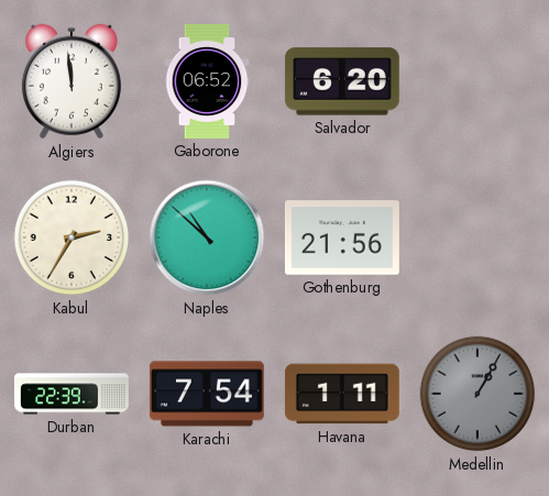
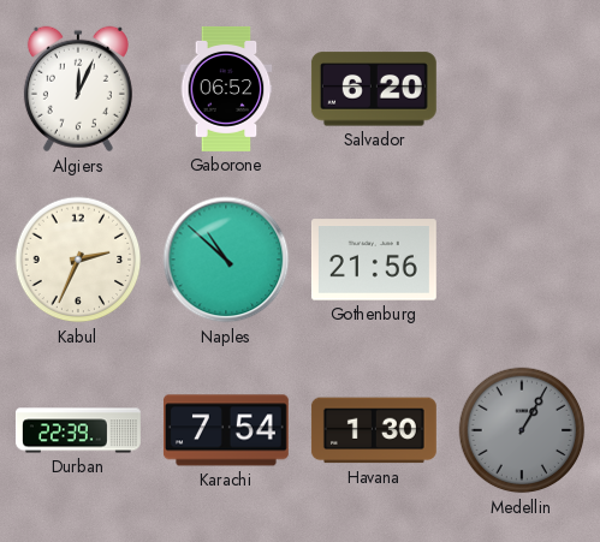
Algiers: 11:59 -> 12:04
Kabul: 2:35 -> 2:34
Havana: 1:11 -> 1:30
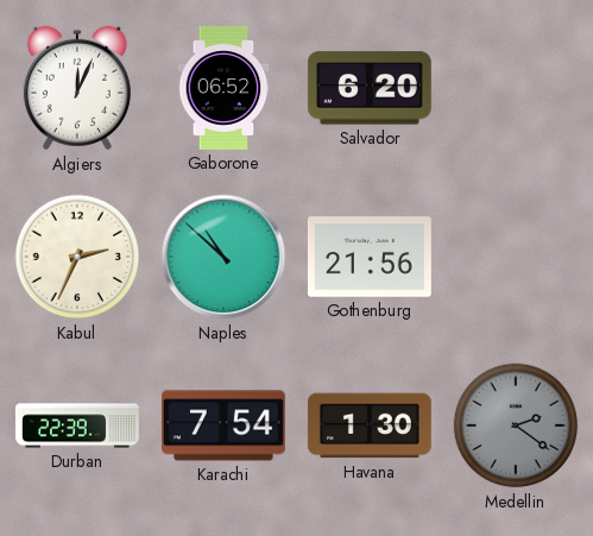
Medellin: 1:05 -> 2:21
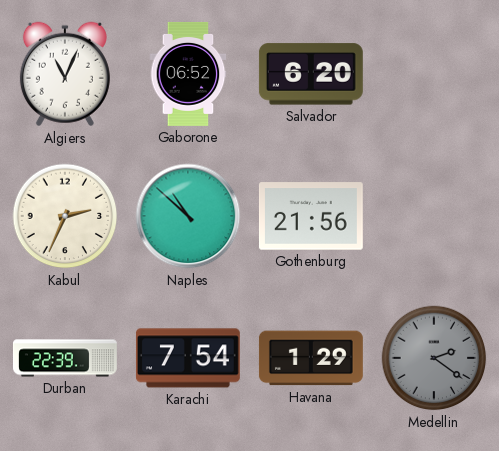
Algiers: 12:04 -> 11:04
Havana: 1:30 -> 1:29
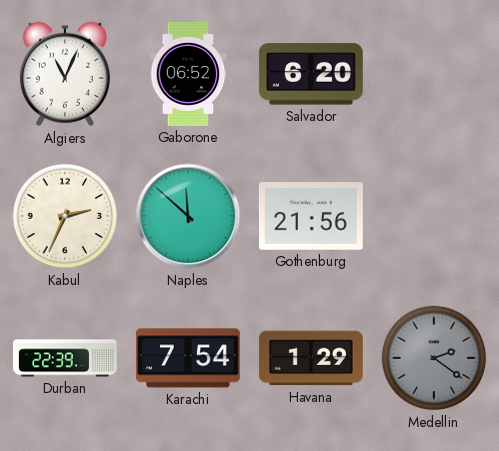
Naples: 10:52 -> 11:52
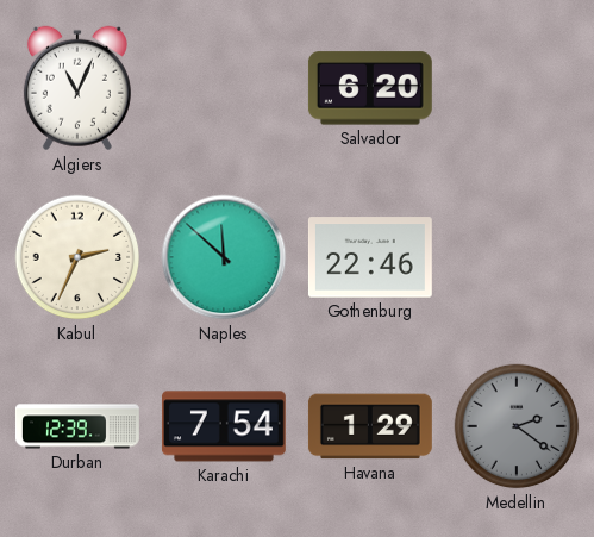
Gaborone: 06:52 -> none
Gothenburg: 21:56 -> 22:46
Durban: 22:39 -> 12:39
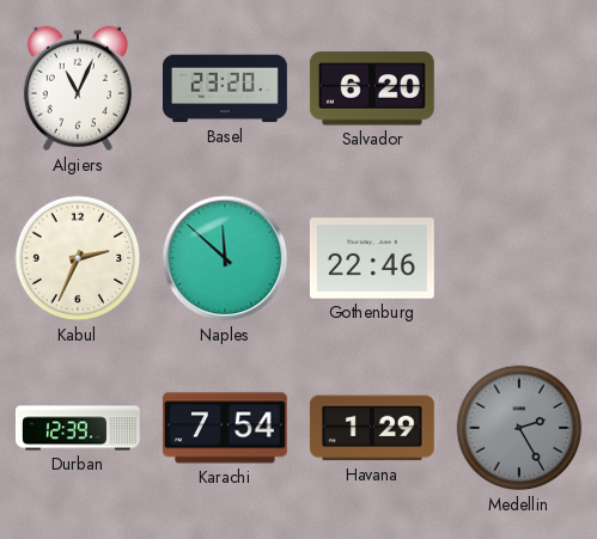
Basel: none -> 23:20
Medellin: 2:21 -> 2:25
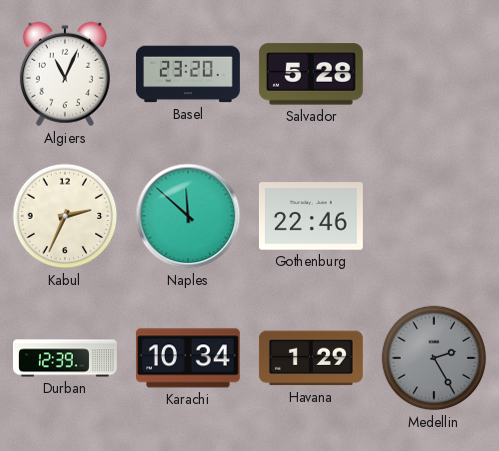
Salvador: 6:20 -> 5:28
Karachi: 7:54 -> 10:34
